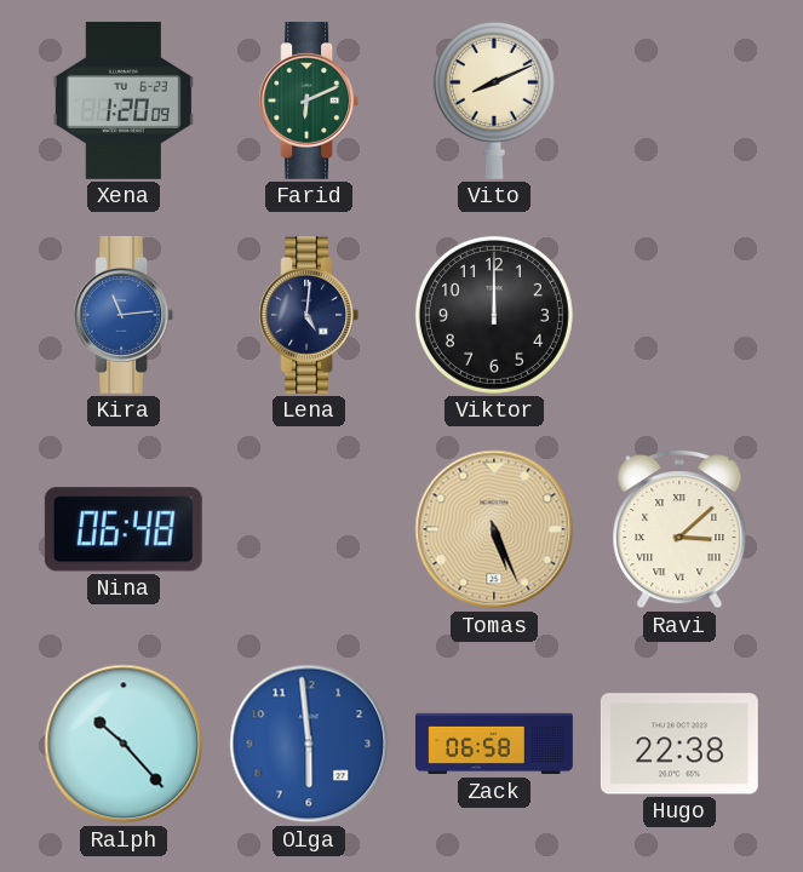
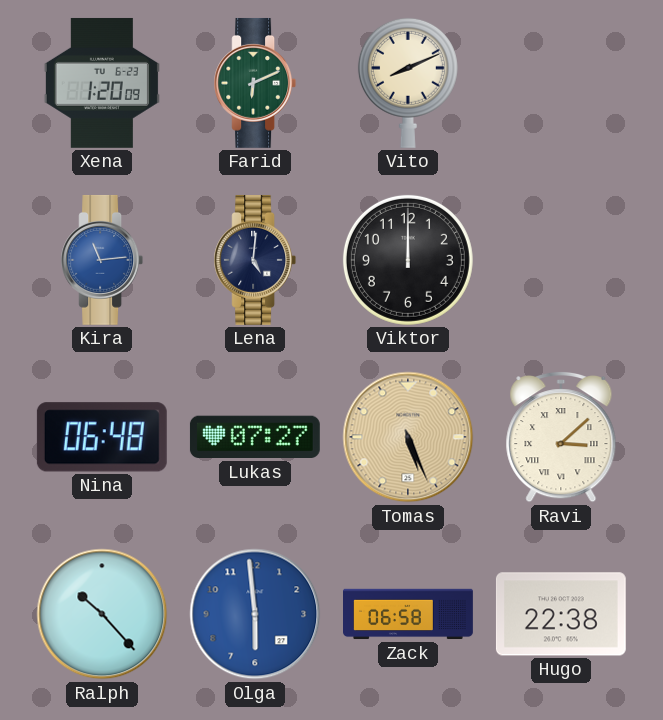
Lukas: none -> 07:27
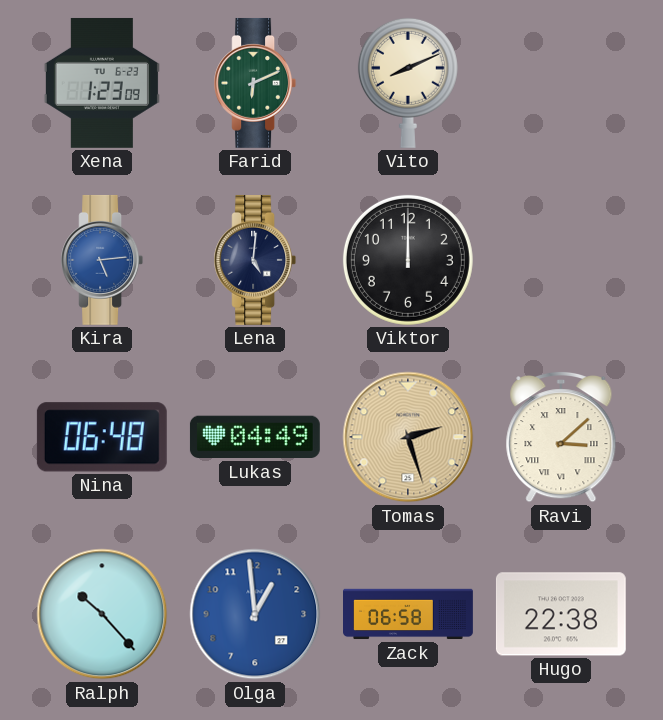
Xena: 1:20 -> 1:23
Kira: 11:14 -> 5:14
Lukas: 07:27 -> 04:49
Tomas: 5:26 -> 2:27
Olga: 5:59 -> 12:59
